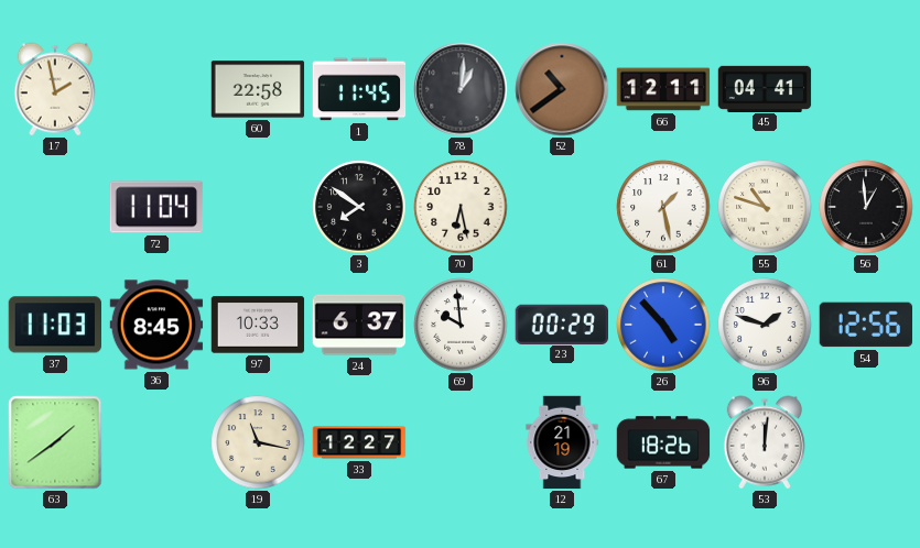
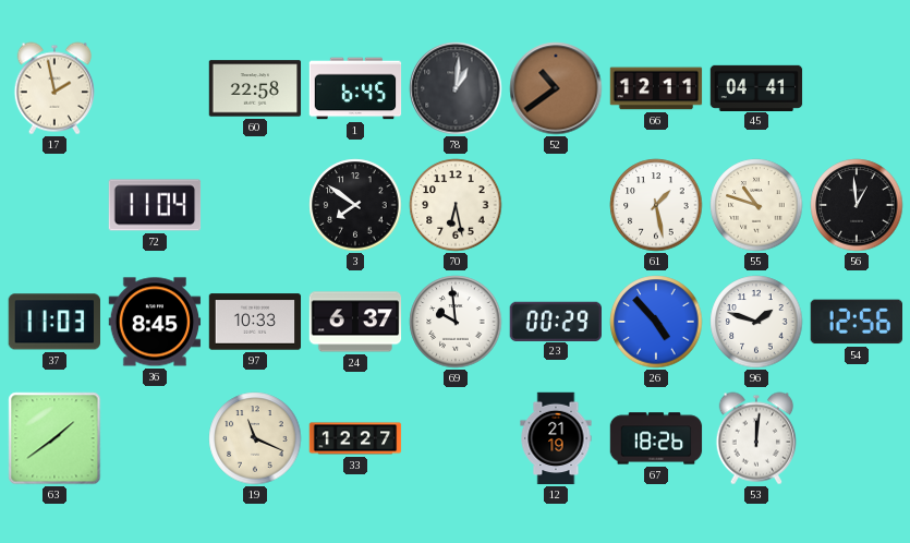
1: 11:45 -> 6:45
19: 11:17 -> 11:19
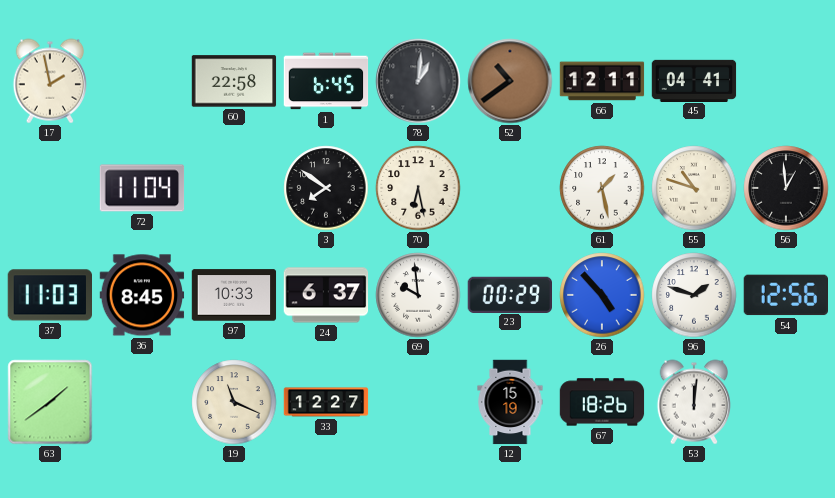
12: 21:19 -> 15:19
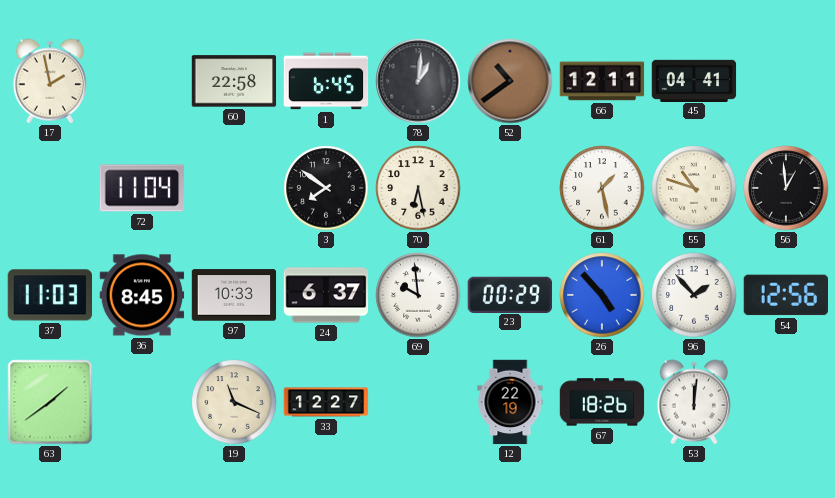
96: 1:48 -> 1:53
12: 15:19 -> 22:19
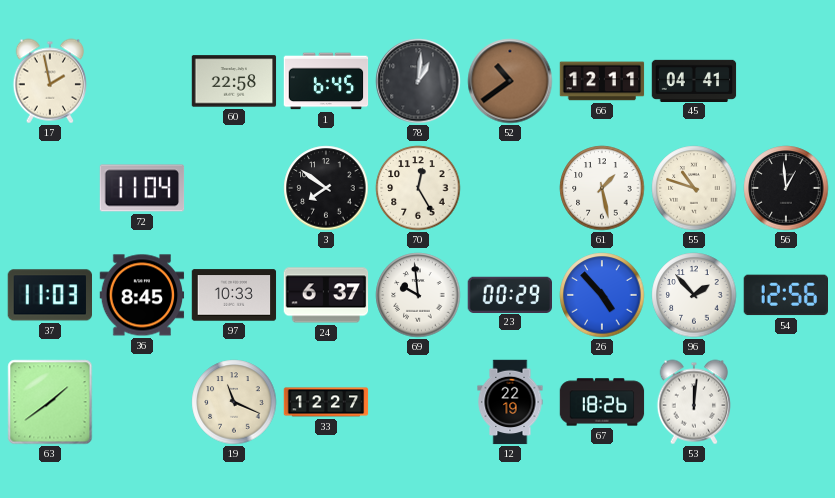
70: 6:28 -> 12:25
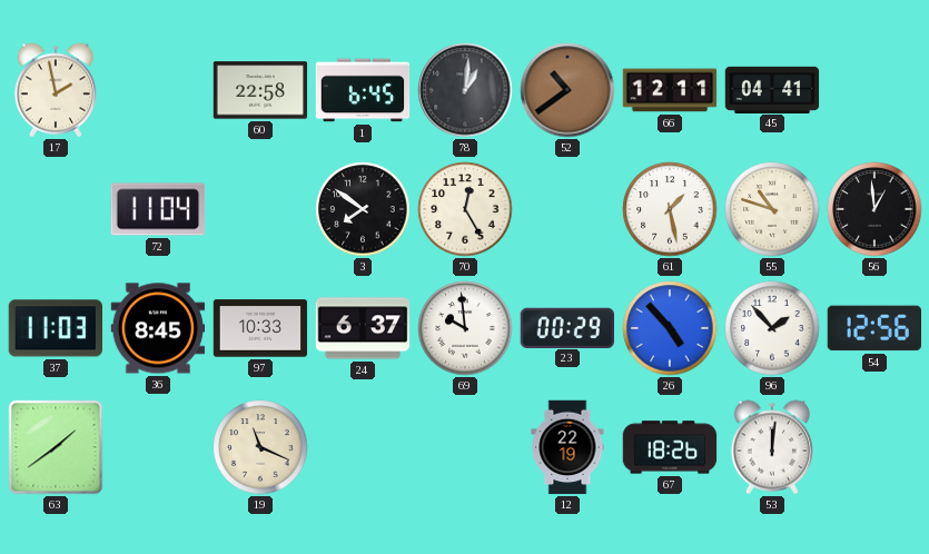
33: 12:27 -> none
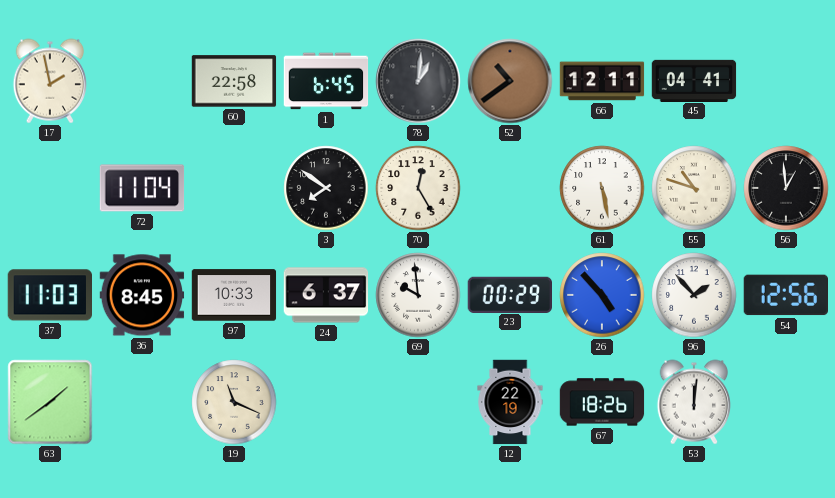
61: 1:28 -> 5:28
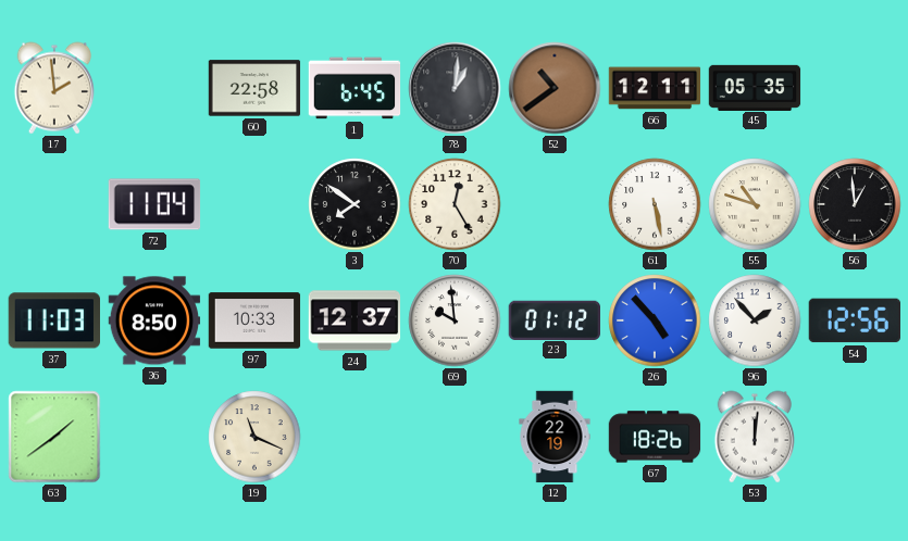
17: 1:58 -> 1:59
45: 04:41 -> 05:35
36: 8:45 -> 8:50
24: 6:37 -> 12:37
23: 00:29 -> 01:12
